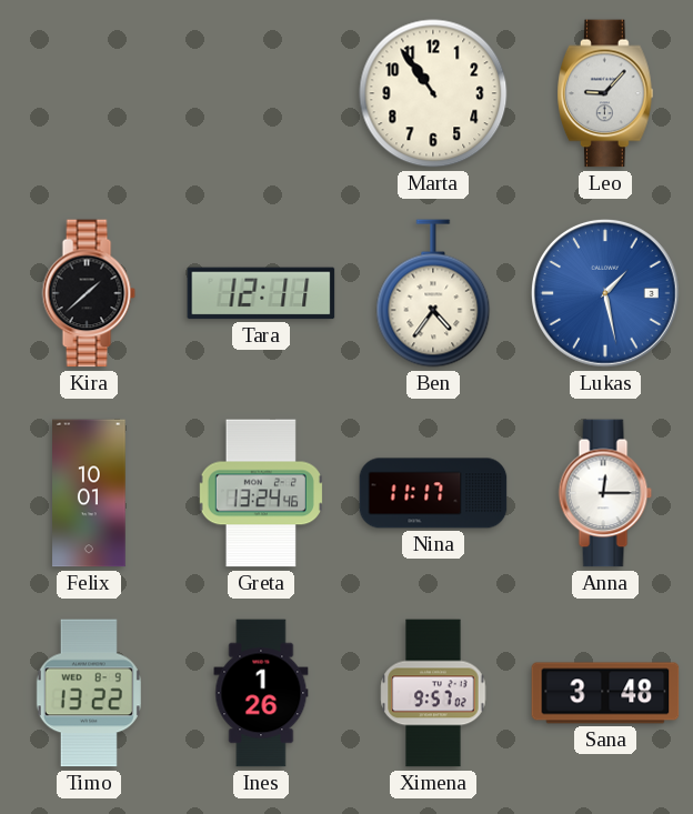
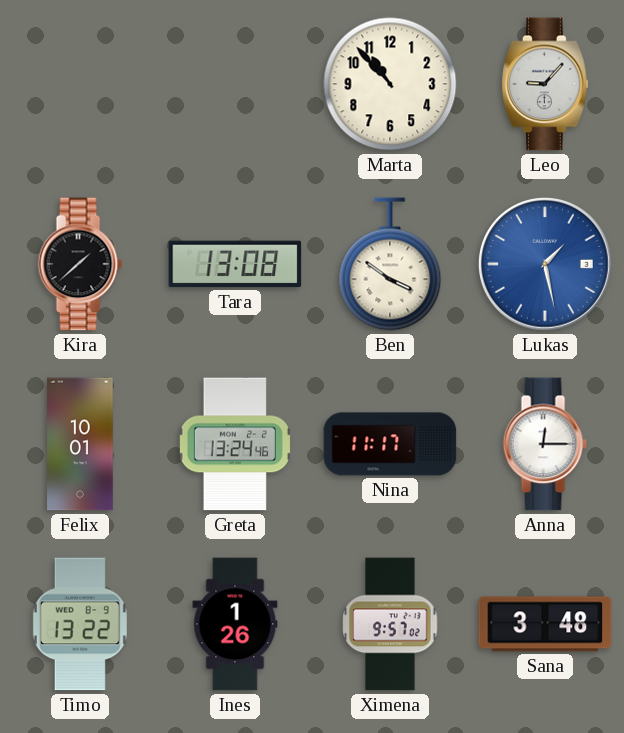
Marta: 10:54 -> 10:53
Tara: 12:11 -> 13:08
Ben: 4:36 -> 3:51
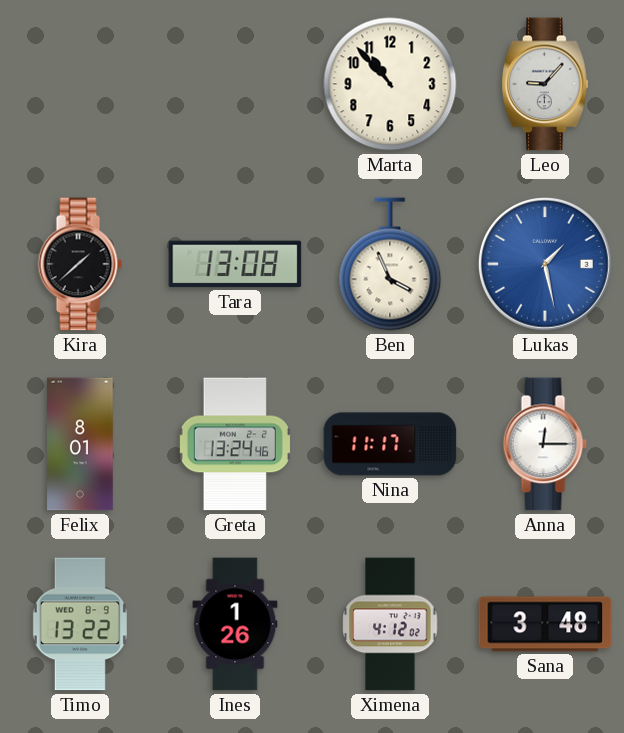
Ben: 3:51 -> 3:56
Felix: 10:01 -> 8:01
Ximena: 9:57 -> 4:12
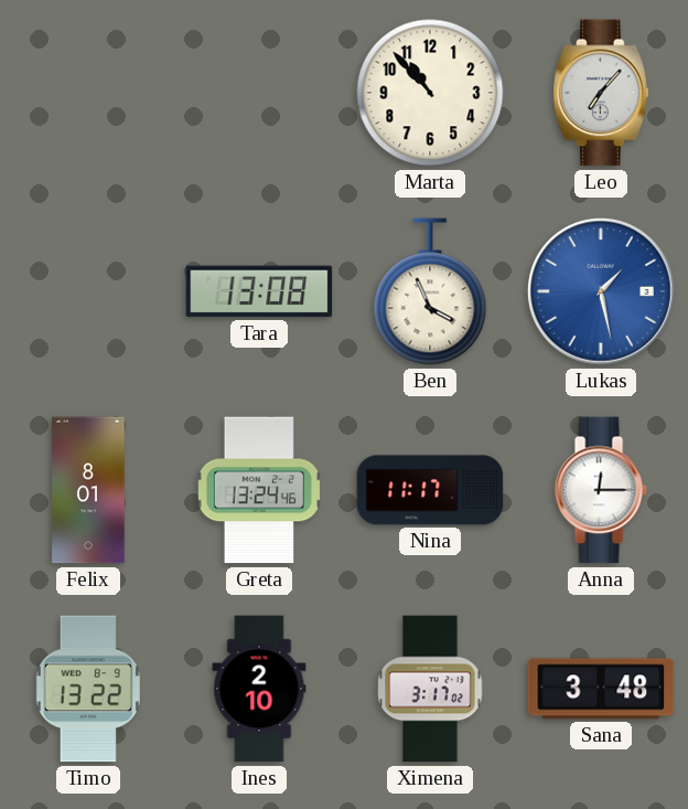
Leo: 9:07 -> 7:07
Kira: 1:38 -> none
Ines: 1:26 -> 2:10
Ximena: 4:12 -> 3:17
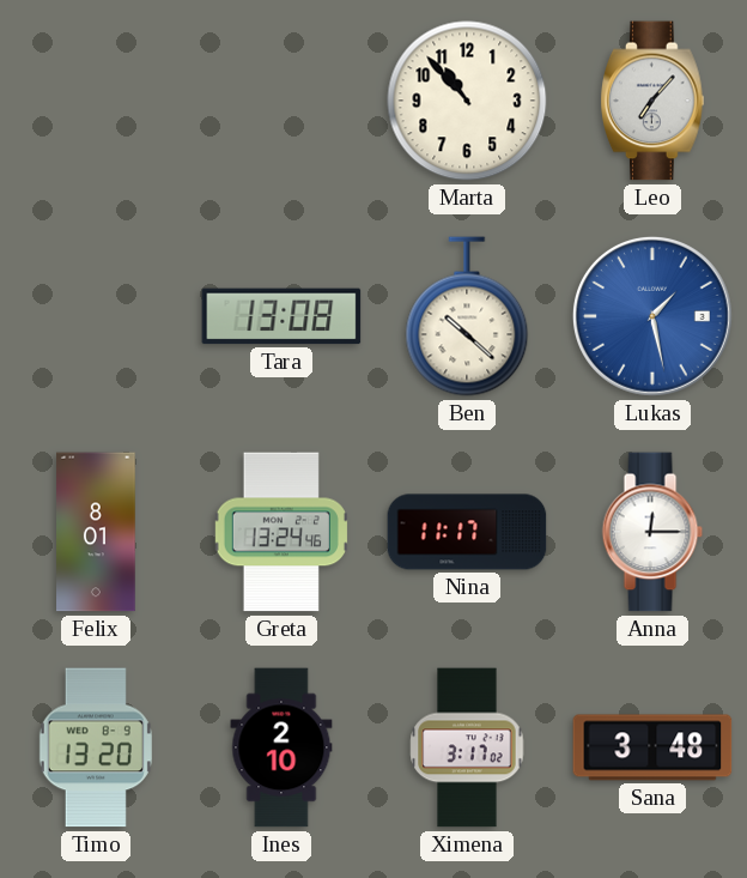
Ben: 3:56 -> 10:22
Timo: 13:22 -> 13:20
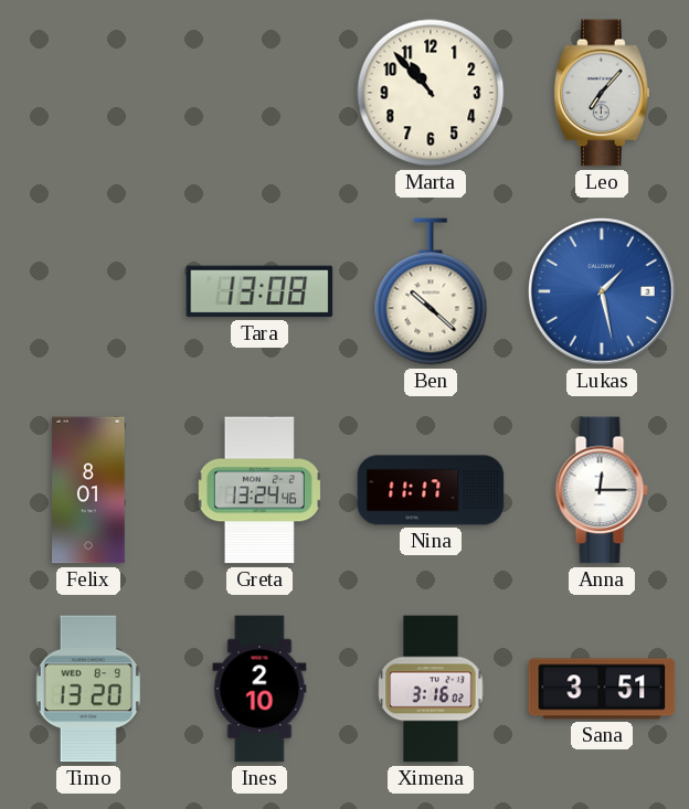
Ximena: 3:17 -> 3:16
Sana: 3:48 -> 3:51
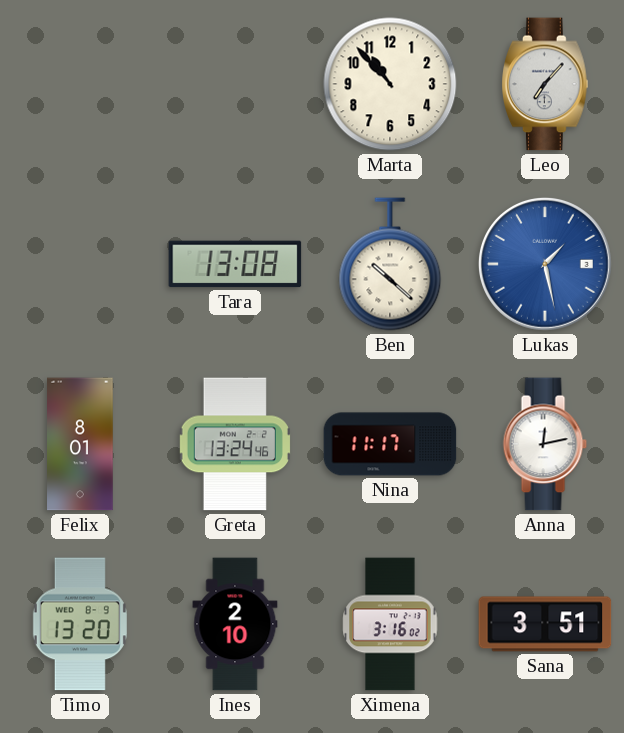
Anna: 12:15 -> 12:13
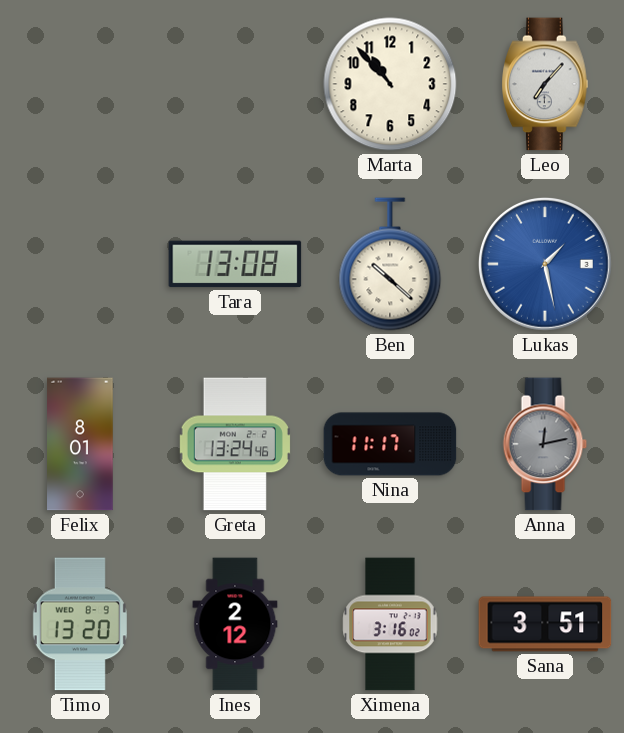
Anna dial: white -> grey
Ines: 2:10 -> 2:12
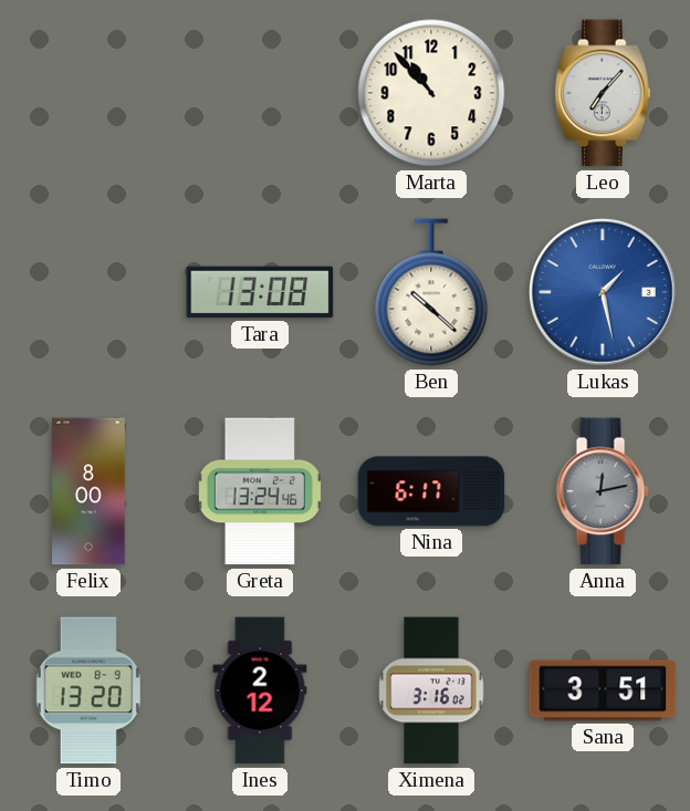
Felix: 8:01 -> 8:00
Nina: 11:17 -> 6:17
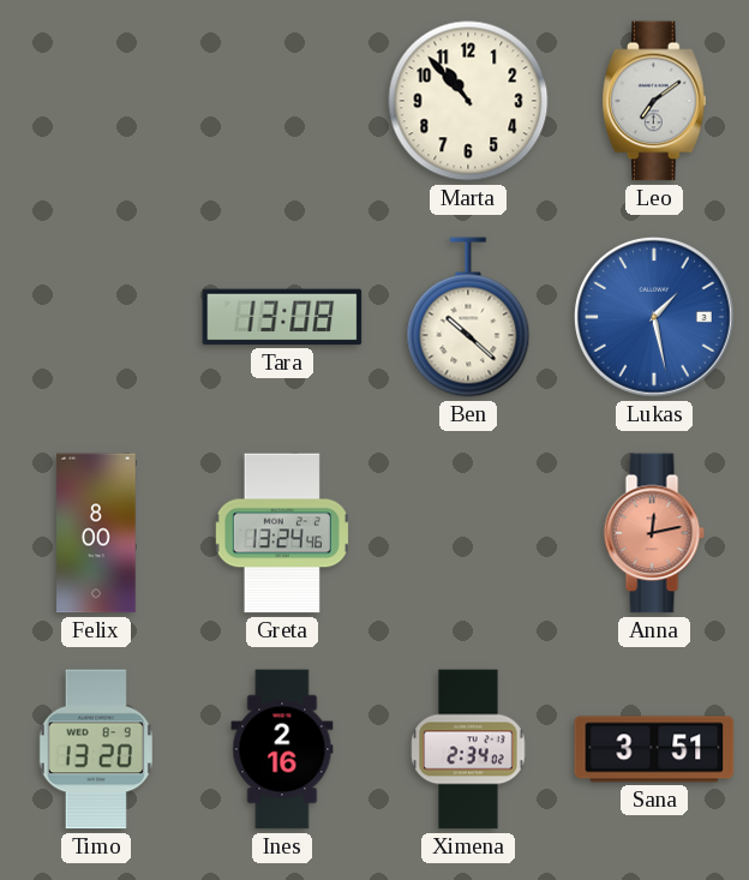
Leo: 7:07 -> 7:09
Nina: 6:17 -> none
Anna dial: grey -> salmon
Ines: 2:12 -> 2:16
Ximena: 3:16 -> 2:34
